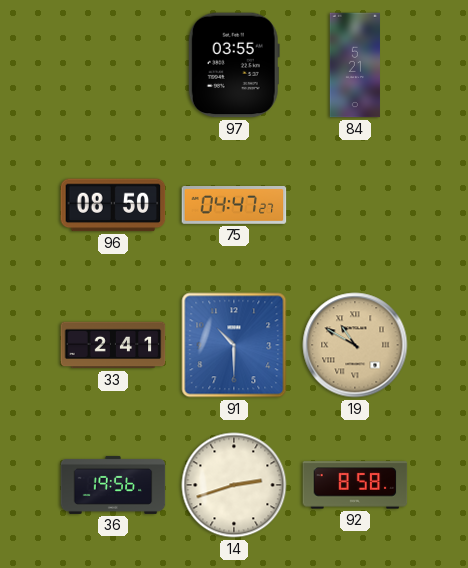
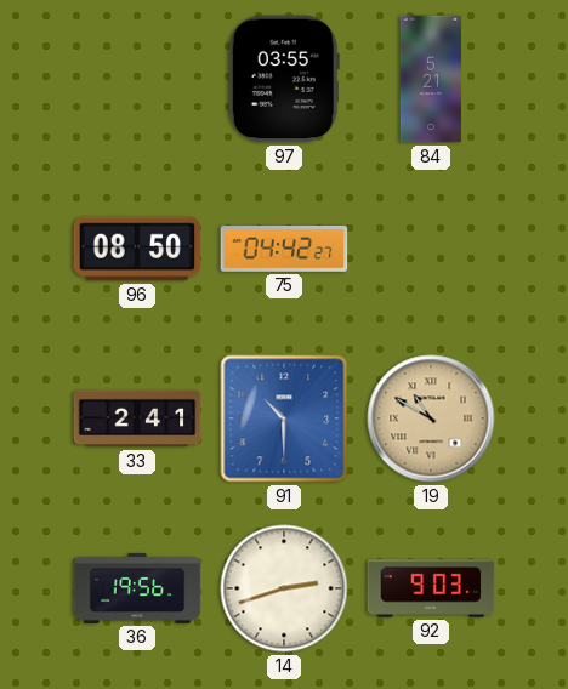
75: 04:47 -> 04:42
92: 8:58 -> 9:03
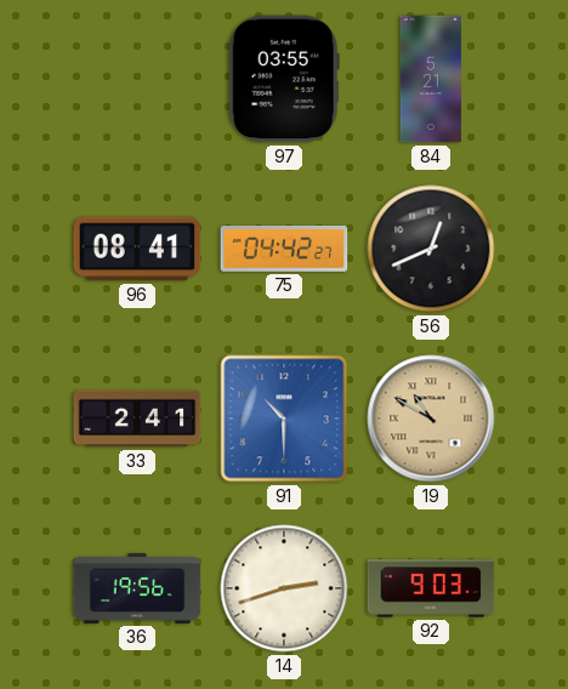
96: 08:50 -> 08:41
56: none -> 12:41
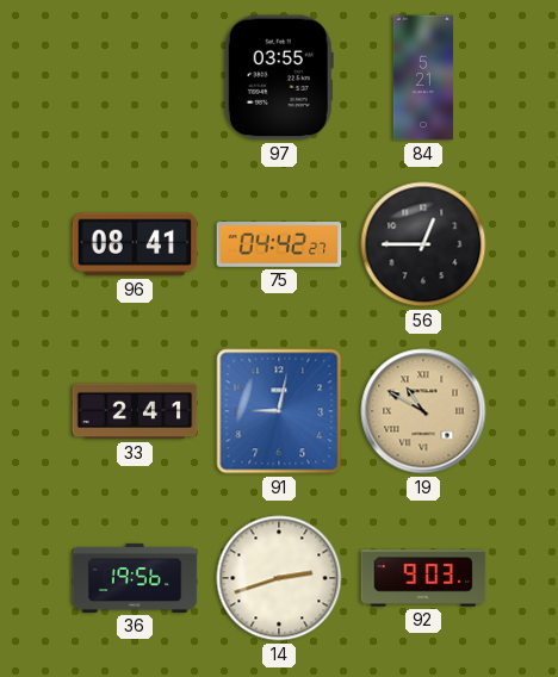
56: 12:41 -> 12:45
91: 10:30 -> 9:02
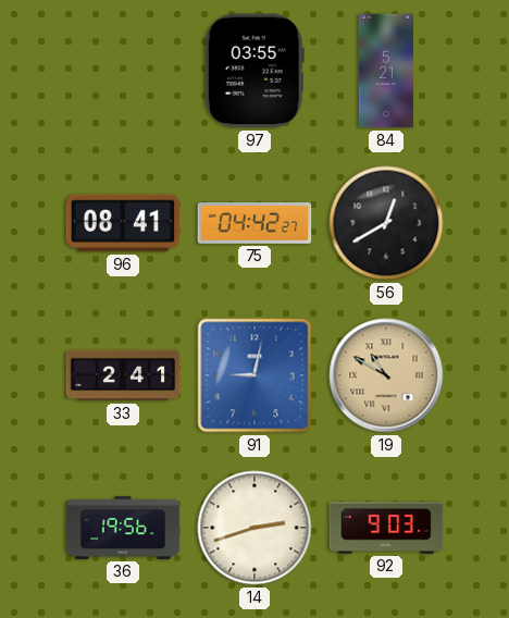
56: 12:45 -> 12:40
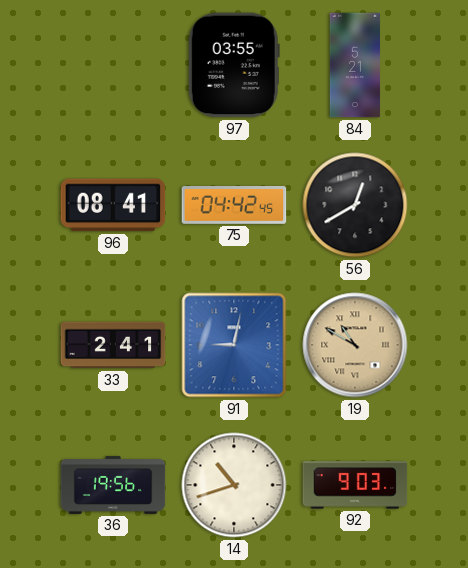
75: 04:42:27 -> 04:42:45
14: 2:42 -> 10:42
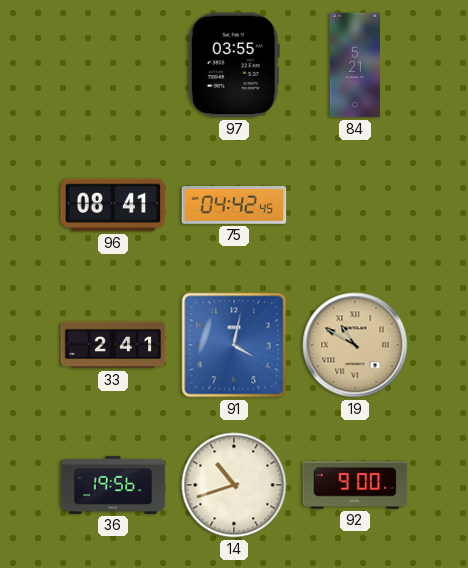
56: 12:40 -> none
91: 9:02 -> 4:02
92: 9:03 -> 9:00
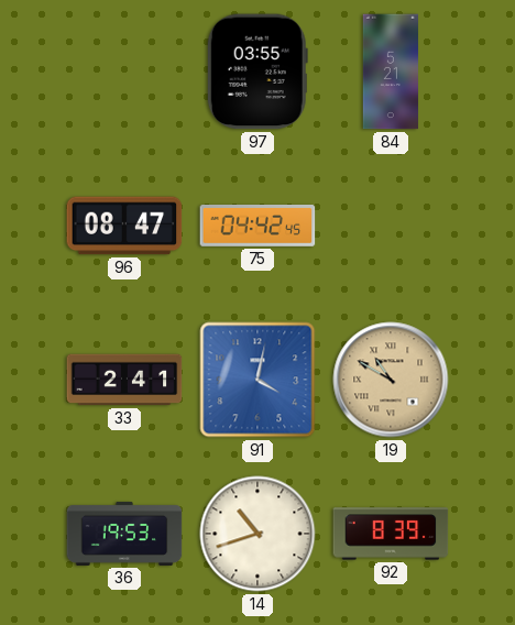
96: 08:41 -> 08:47
36: 19:56 -> 19:53
92: 9:00 -> 8:39
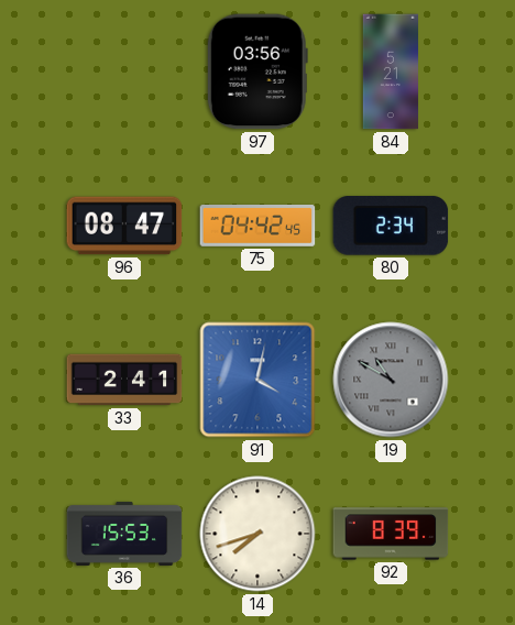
97: 03:55 -> 03:56
80: none -> 2:34
19 dial: champagne -> grey
36: 19:53 -> 15:53
14: 10:42 -> 7:42
